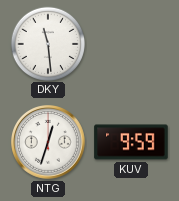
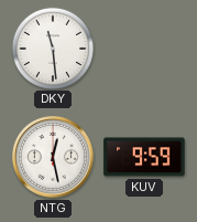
NTG: 12:33 -> 12:28
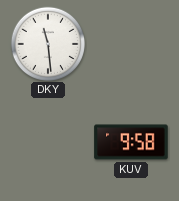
NTG: 12:28 -> none
KUV: 9:59 -> 9:58
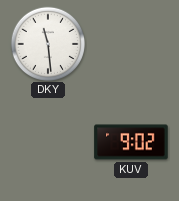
KUV: 9:58 -> 9:02
